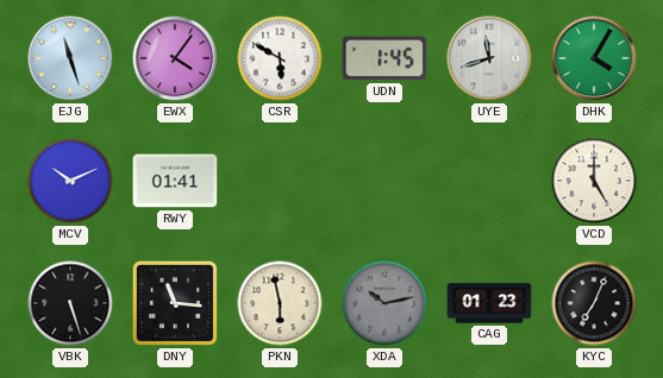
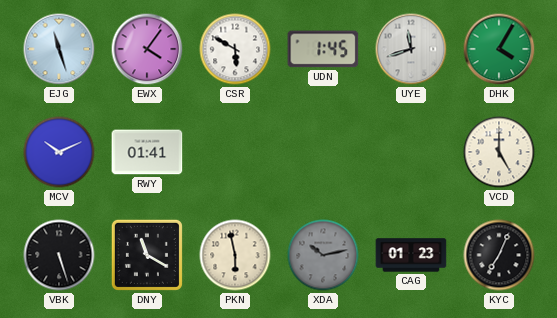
DNY: 11:16 -> 11:20
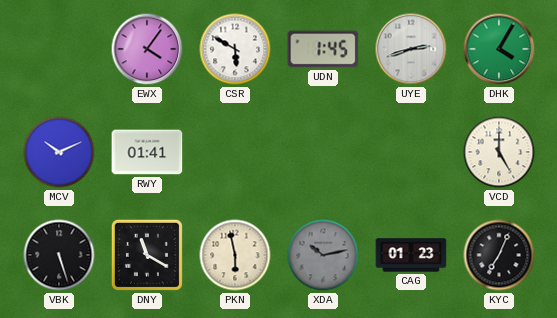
EJG: 11:27 -> none
UYE: 11:42 -> 2:42
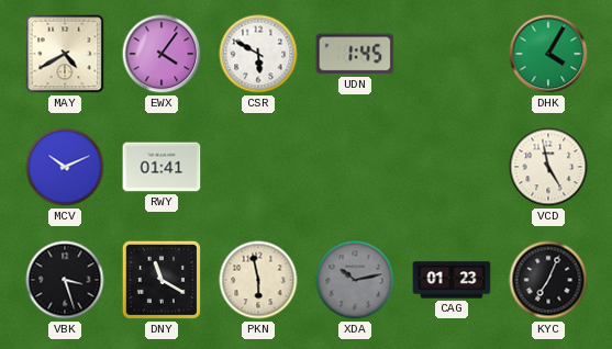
MAY: none -> 4:40
UYE: 2:42 -> none
VCD: 5:00 -> 4:58
VBK: 5:27 -> 3:27
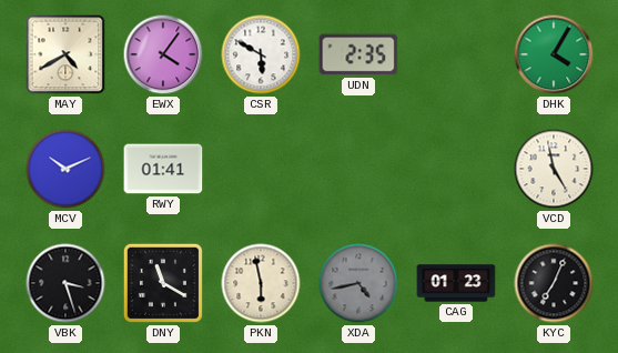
UDN: 1:45 -> 2:35
XDA: 10:13 -> 4:43
